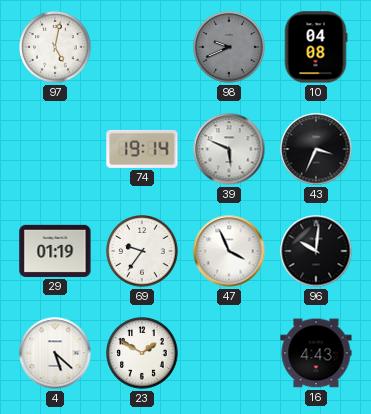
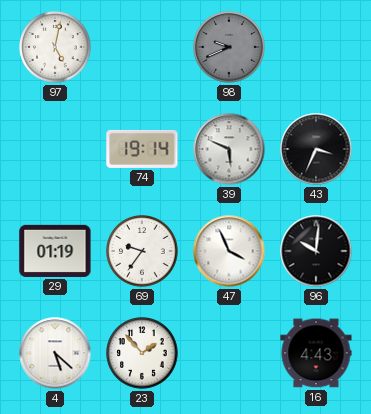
10: 04:08 -> none
23: 1:50 -> 1:53
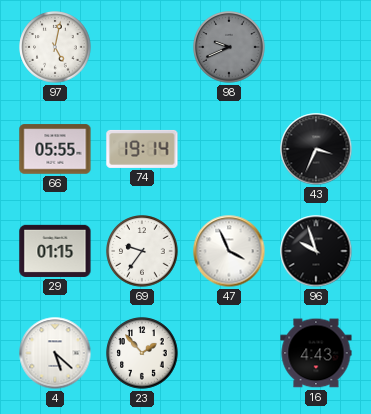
66: none -> 05:55
39: 5:49 -> none
29: 01:19 -> 01:15
96: 10:01 -> 9:57
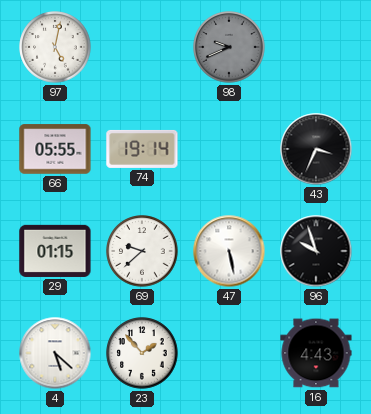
69: 9:36 -> 9:38
47: 3:56 -> 5:28
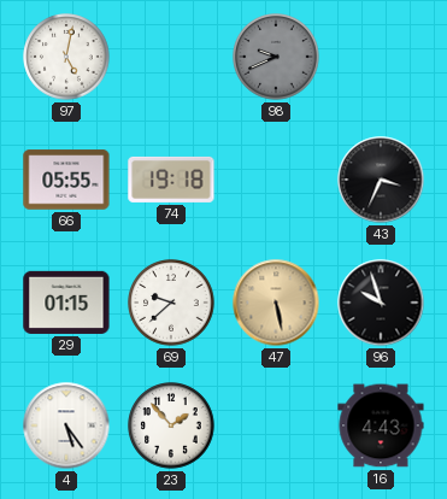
74: 19:14 -> 19:18
47 dial: white -> champagne
4: 5:22 -> 5:24
